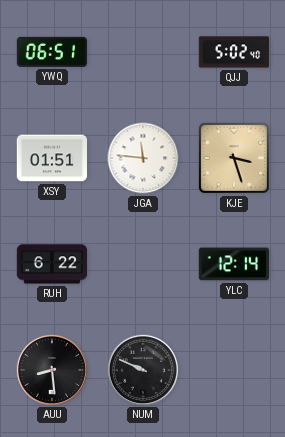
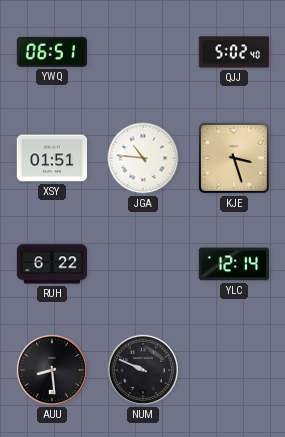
JGA: 11:46 -> 10:46
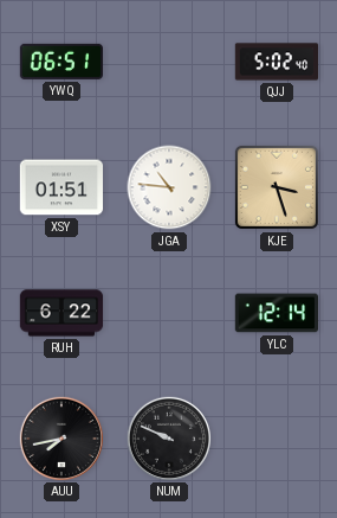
AUU: 8:29 -> 7:43
